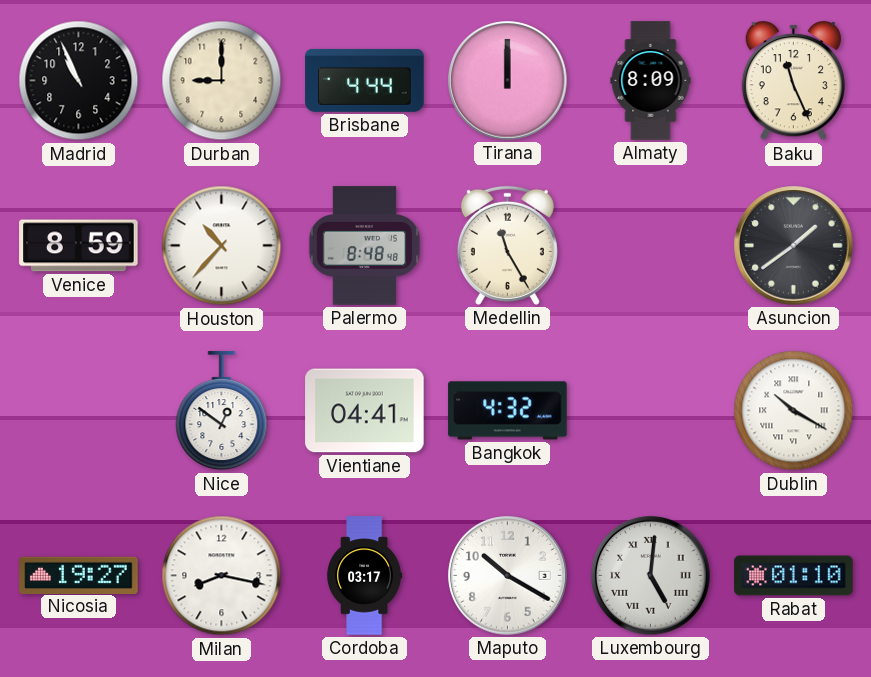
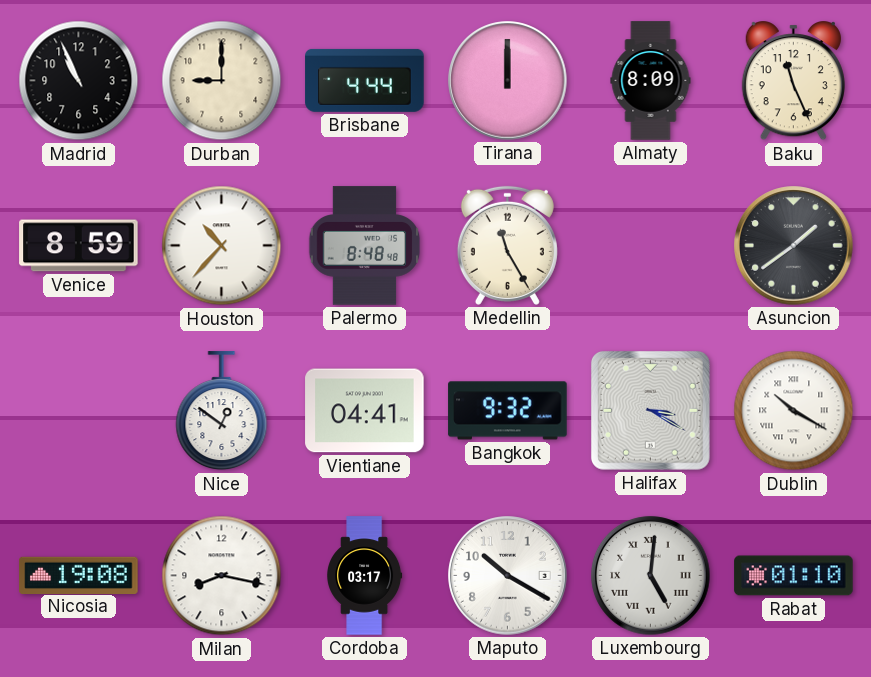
Bangkok: 4:32 -> 9:32
Halifax: none -> 3:20
Nicosia: 19:27 -> 19:08
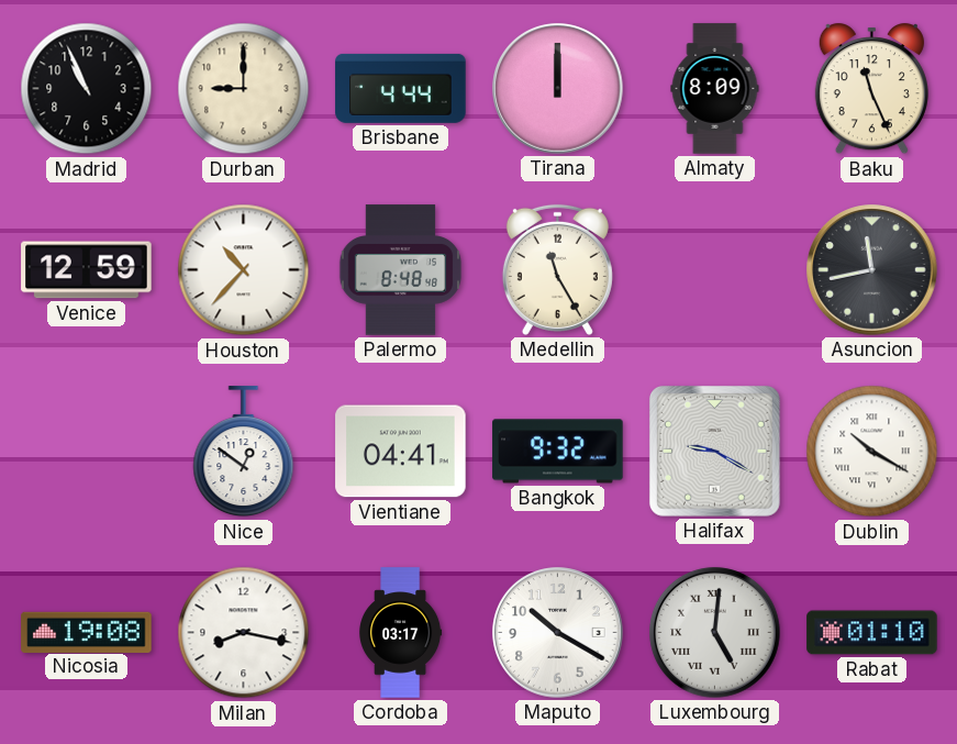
Venice: 8:59 -> 12:59
Asuncion: 1:39 -> 11:43
Halifax: 3:20 -> 9:20
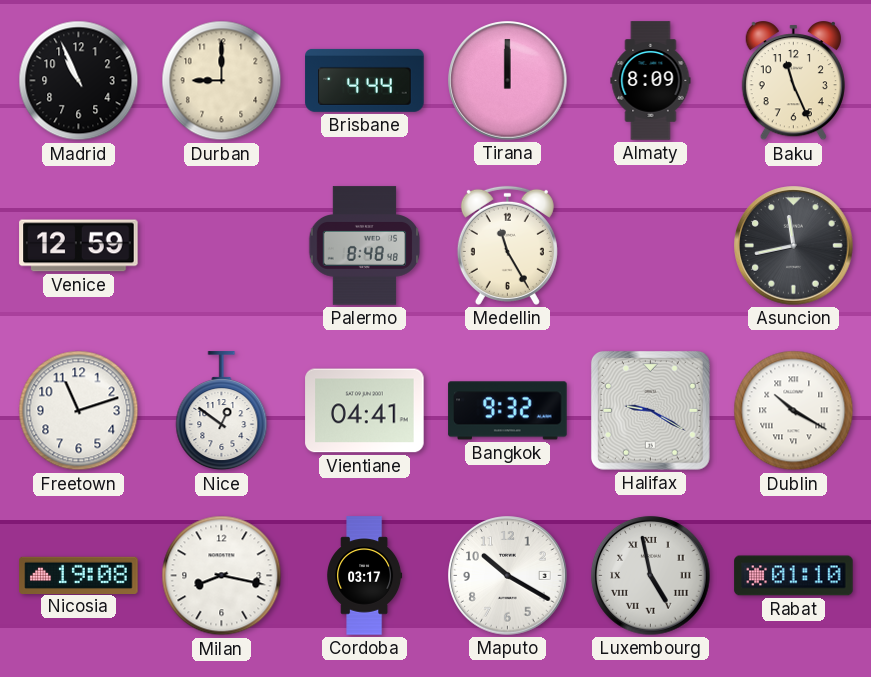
Houston: 10:37 -> none
Freetown: none -> 11:12
Luxembourg: 5:01 -> 4:58
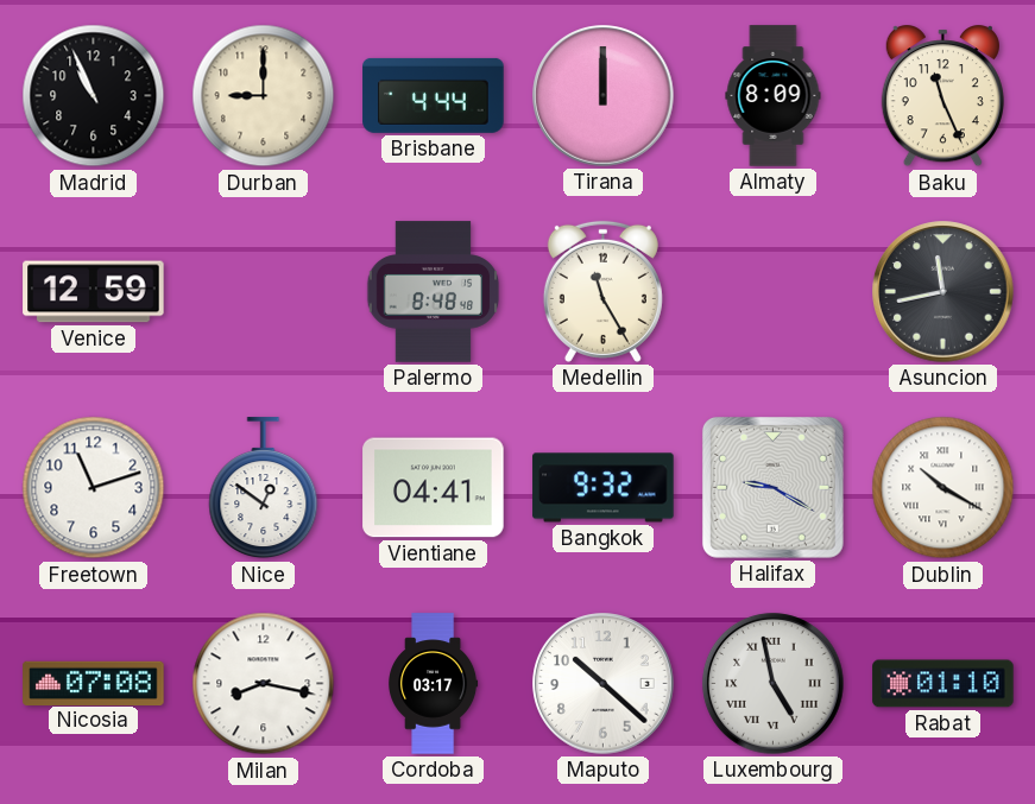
Nicosia: 19:08 -> 07:08
Maputo: 10:20 -> 10:22
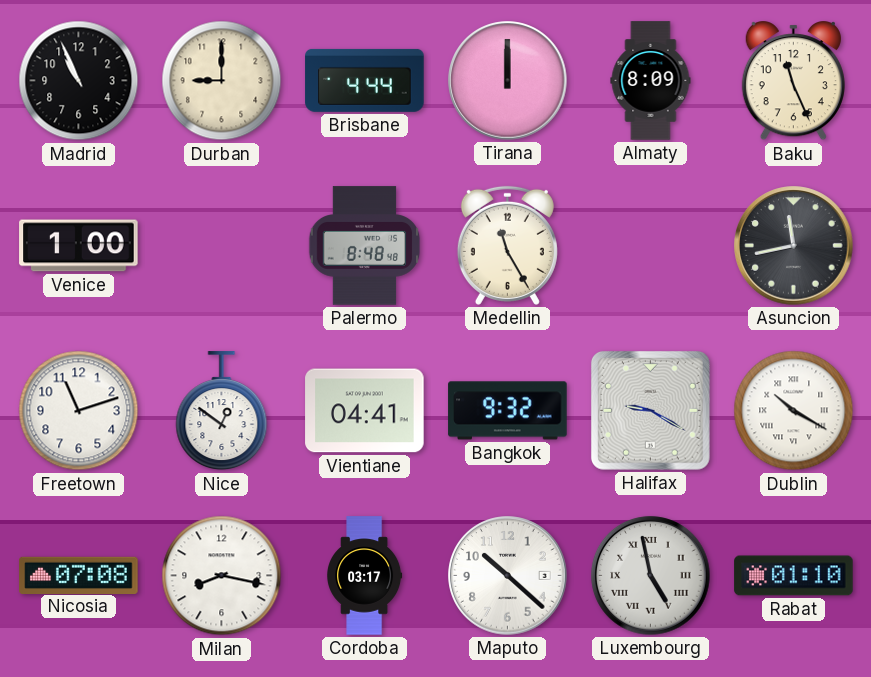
Venice: 12:59 -> 1:00
